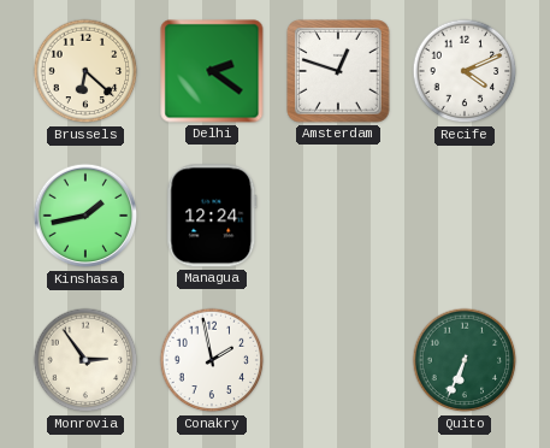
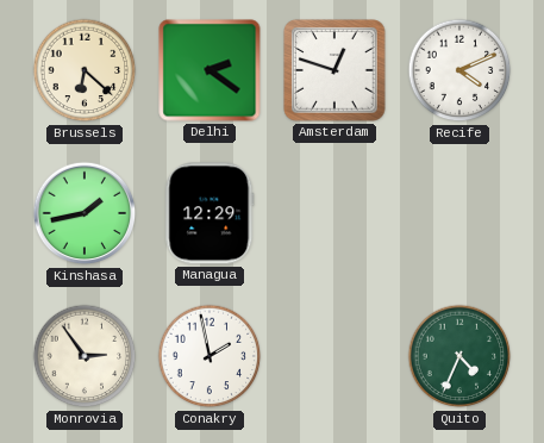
Managua: 12:24 -> 12:29
Quito: 6:34 -> 4:34
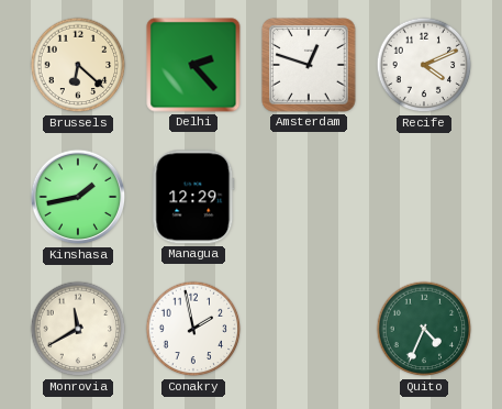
Delhi: 2:21 -> 2:23
Monrovia: 2:54 -> 11:40
